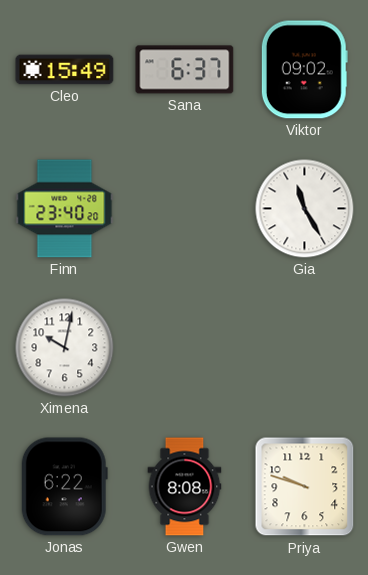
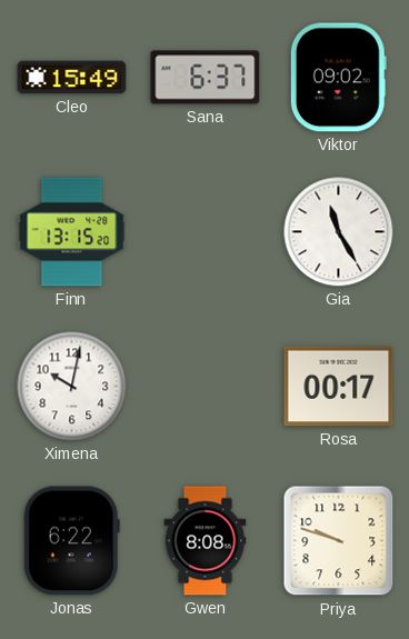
Finn: 23:40 -> 13:15
Rosa: none -> 00:17
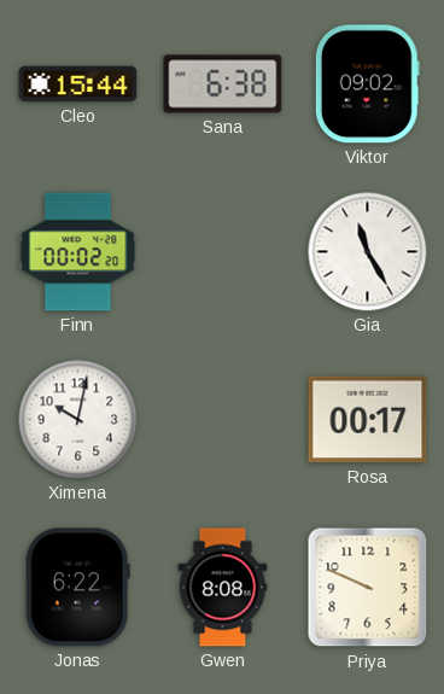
Cleo: 15:49 -> 15:44
Sana: 6:37 -> 6:38
Finn: 13:15 -> 00:02
Priya: 9:48 -> 9:49
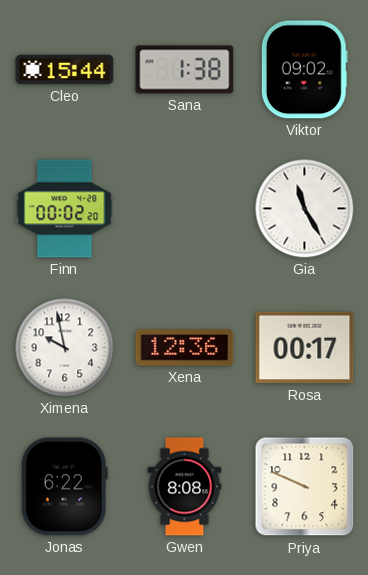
Sana: 6:38 -> 1:38
Ximena: 10:02 -> 9:58
Xena: none -> 12:36
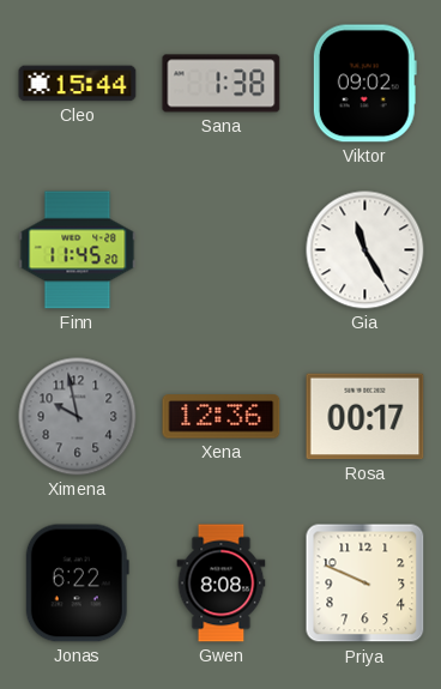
Finn: 00:02 -> 11:45
Ximena dial: white -> grey
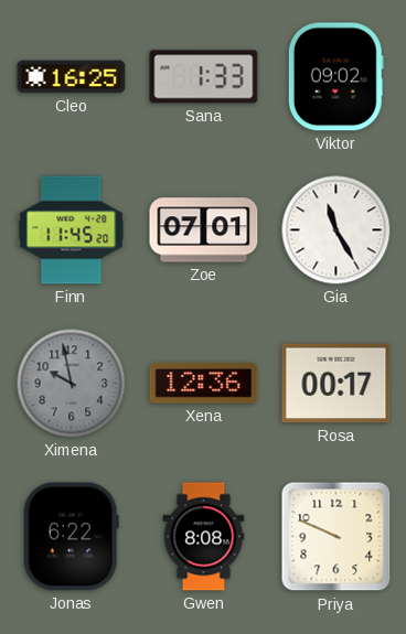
Cleo: 15:44 -> 16:25
Sana: 1:38 -> 1:33
Zoe: none -> 07:01
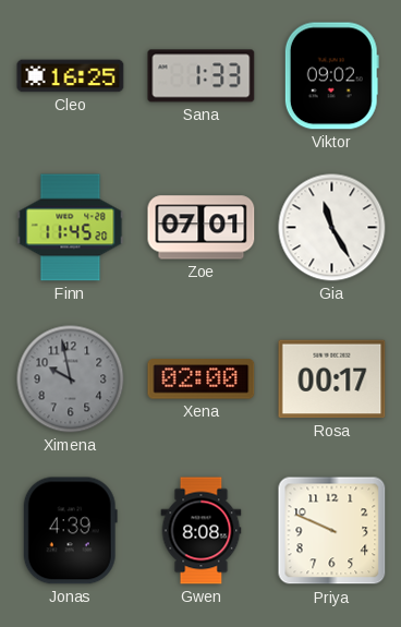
Xena: 12:36 -> 02:00
Jonas: 6:22 -> 4:39
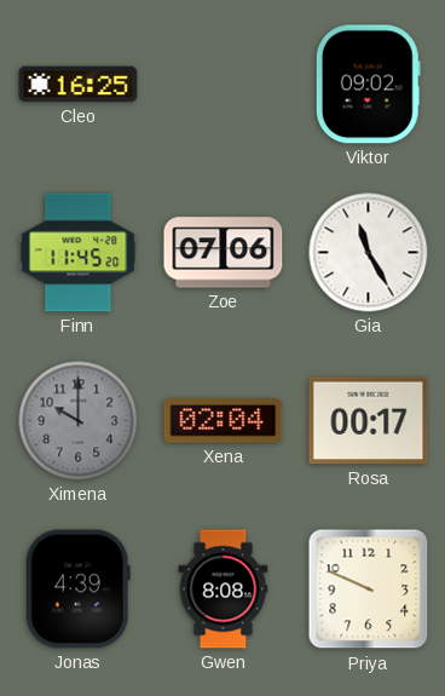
Sana: 1:33 -> none
Zoe: 07:01 -> 07:06
Ximena: 9:58 -> 10:00
Xena: 02:00 -> 02:04
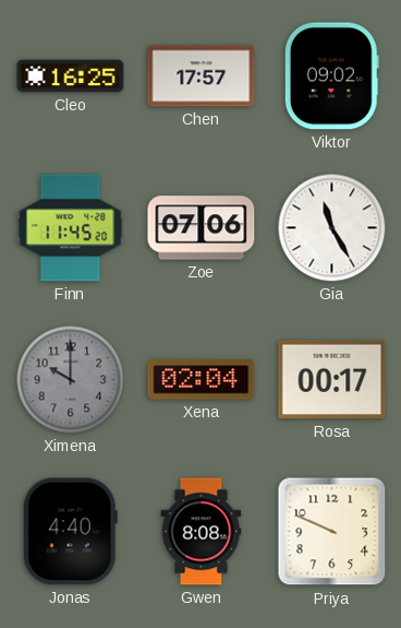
Chen: none -> 17:57
Jonas: 4:39 -> 4:40
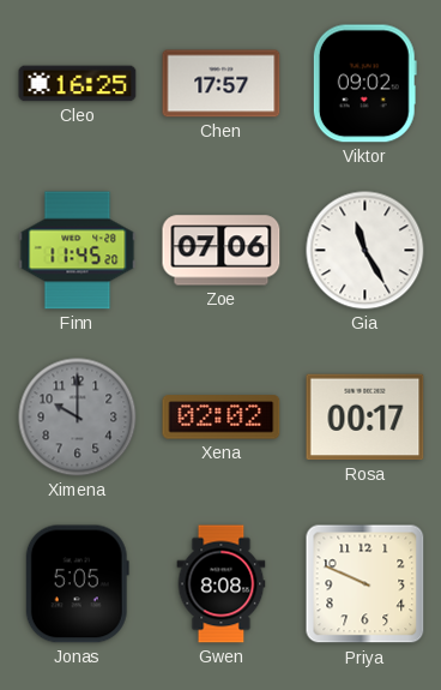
Xena: 02:04 -> 02:02
Jonas: 4:40 -> 5:05
